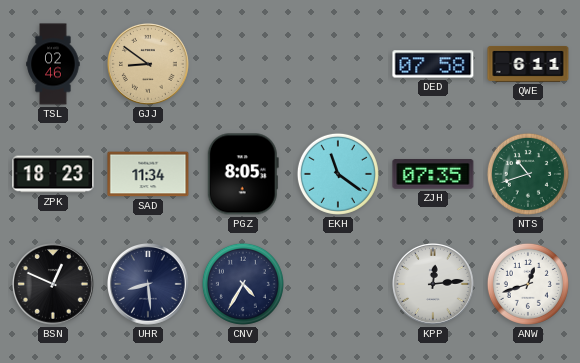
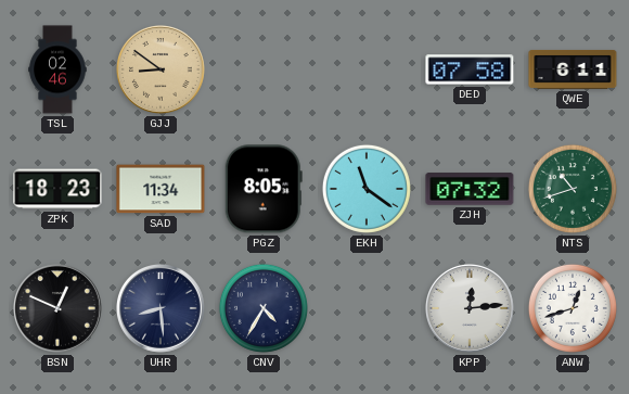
ZJH: 07:35 -> 07:32
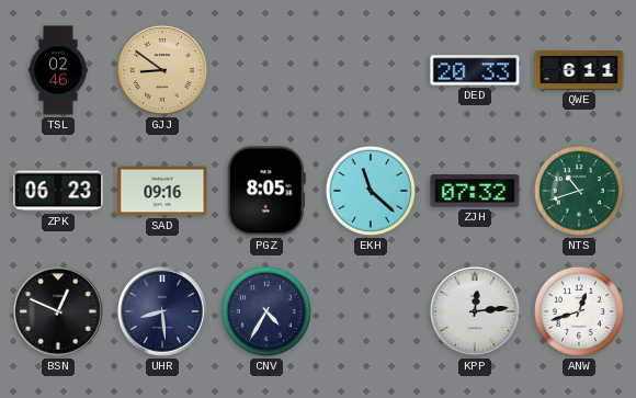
DED: 07:58 -> 20:33
ZPK: 18:23 -> 06:23
SAD: 11:34 -> 09:16
EKH: 11:21 -> 11:22
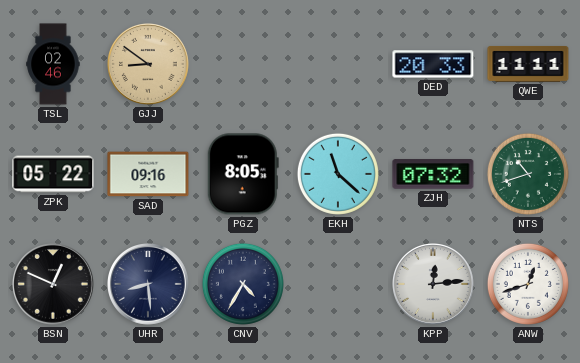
QWE: 6:11 -> 11:11
ZPK: 06:23 -> 05:22
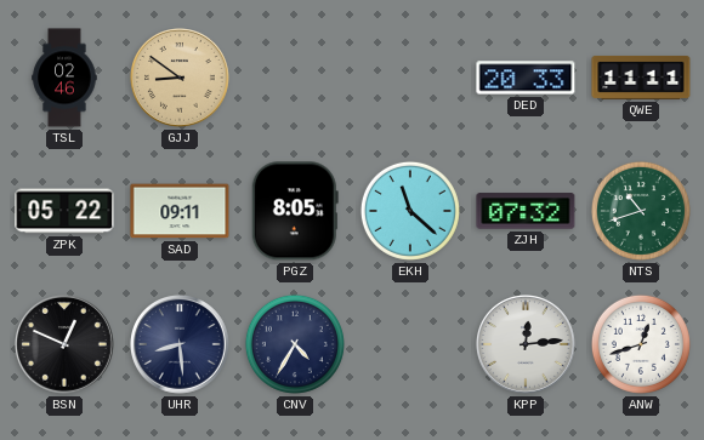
SAD: 09:16 -> 09:11
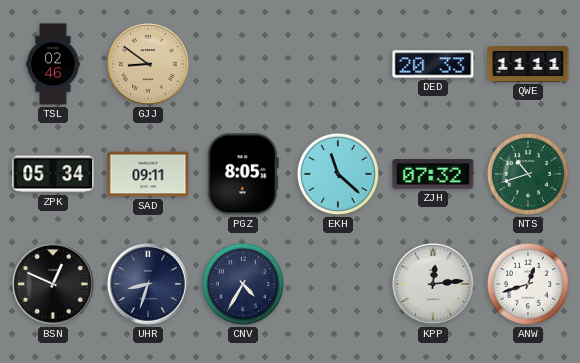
ZPK: 05:22 -> 05:34
UHR: 8:29 -> 8:33
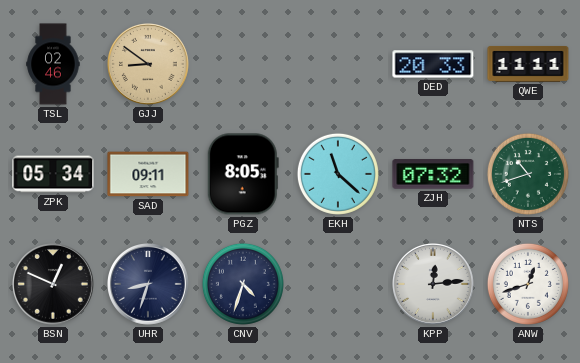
CNV: 4:35 -> 4:33
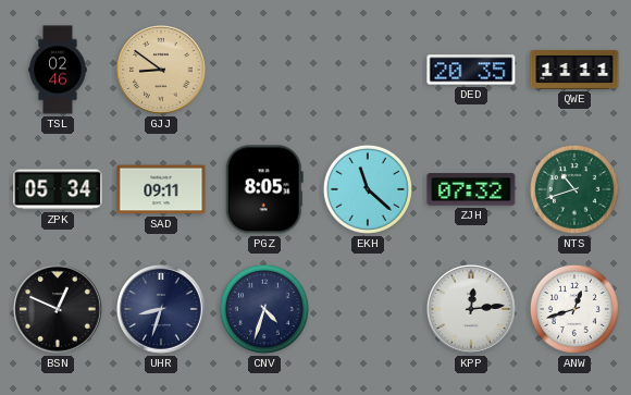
DED: 20:33 -> 20:35
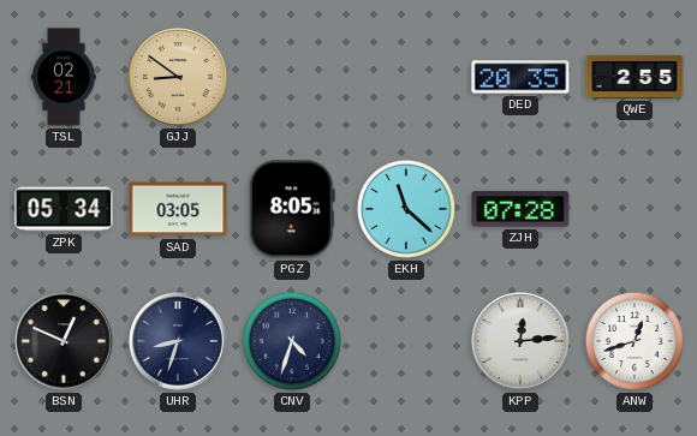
TSL: 02:46 -> 02:21
QWE: 11:11 -> 2:55
SAD: 09:11 -> 03:05
ZJH: 07:32 -> 07:28
NTS: 10:42 -> none
